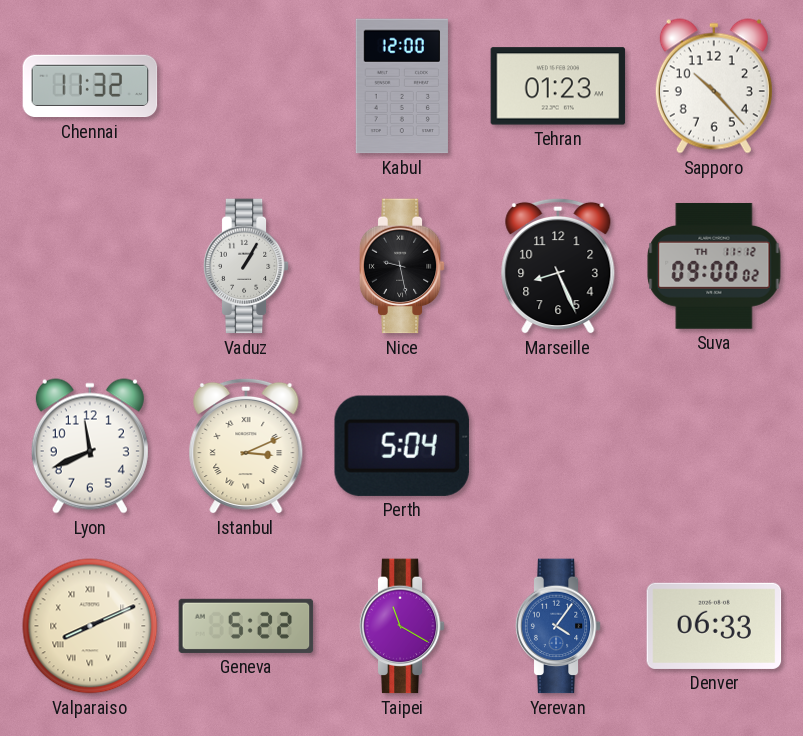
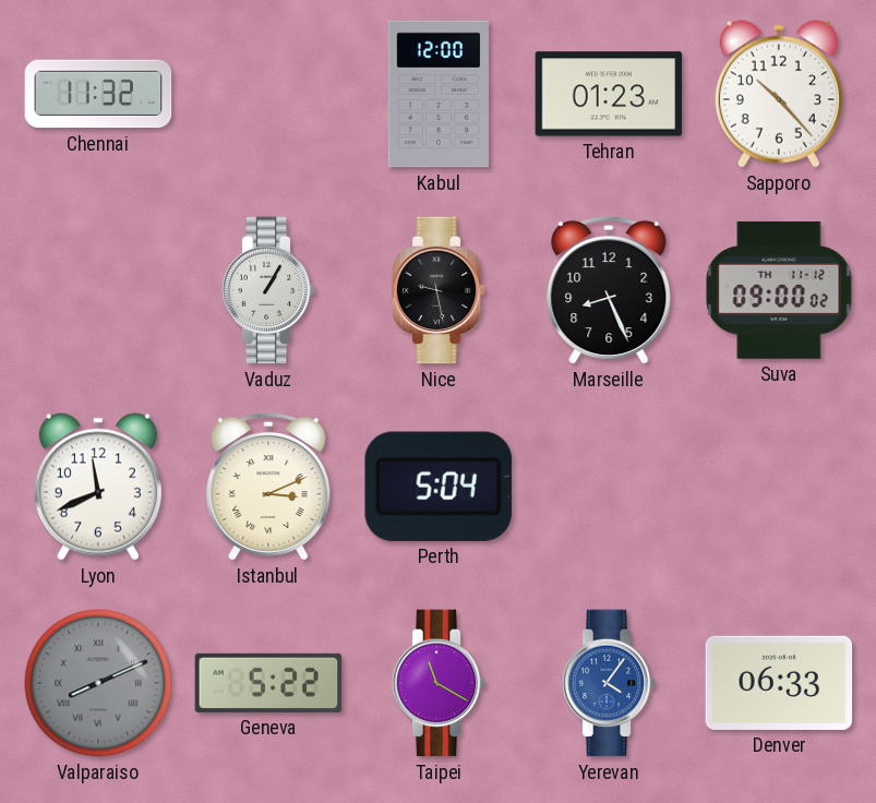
Valparaiso dial: cream -> grey
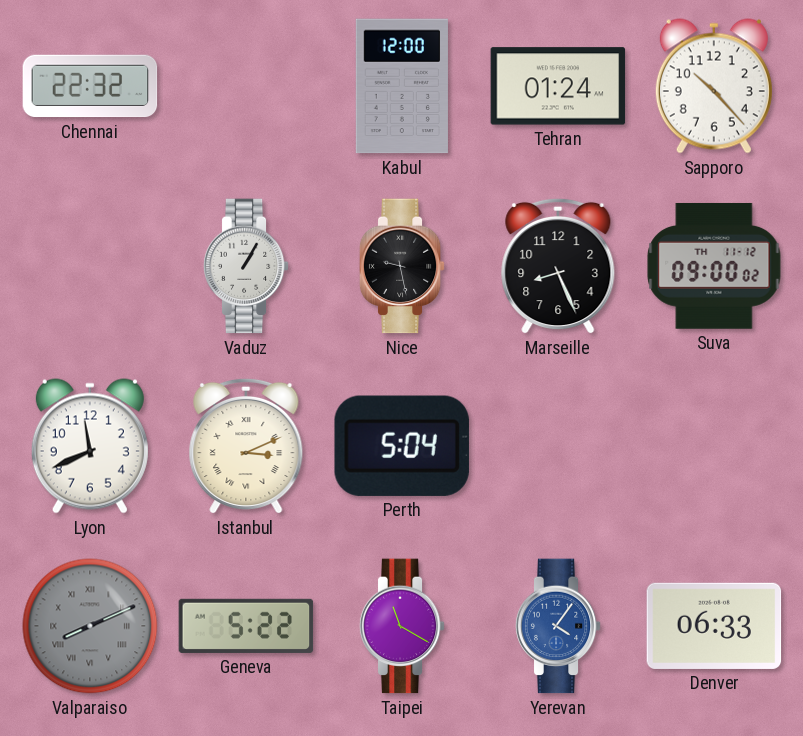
Chennai: 11:32 -> 22:32
Tehran: 01:23 -> 01:24
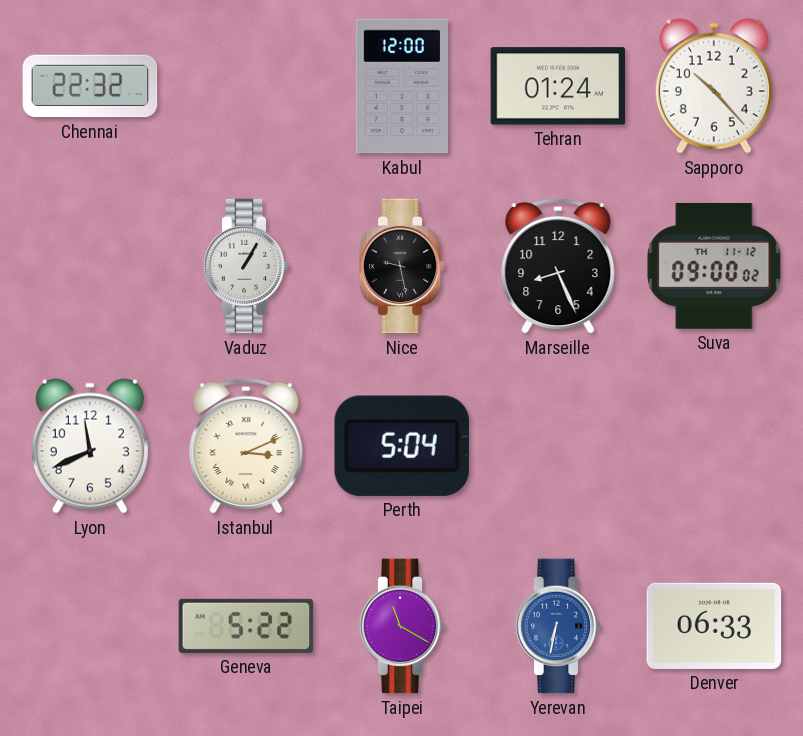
Valparaiso: 8:11 -> none
Yerevan: 4:06 -> 6:32
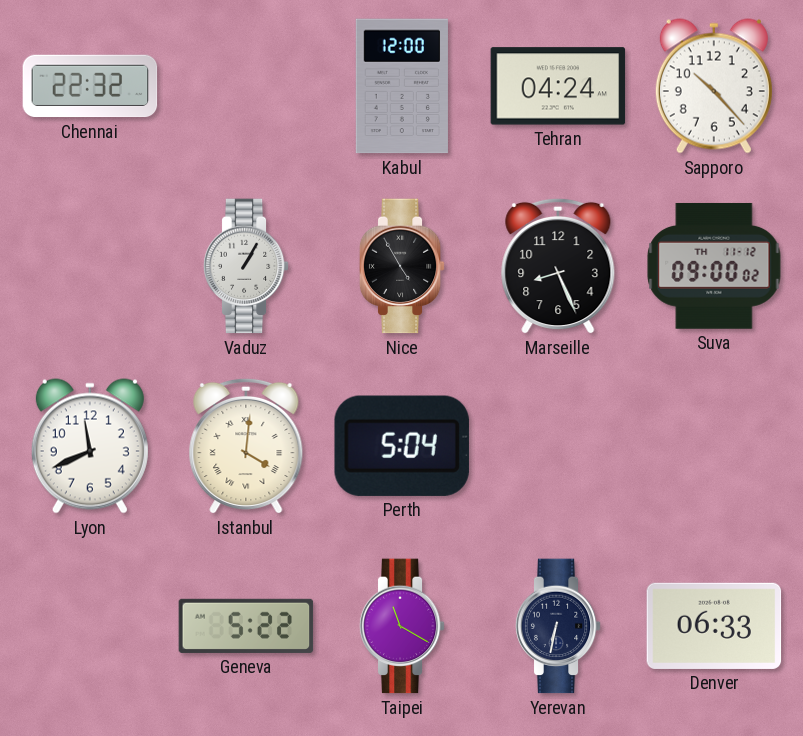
Tehran: 01:24 -> 04:24
Nice: 9:28 -> 4:55
Istanbul: 3:11 -> 4:01
Yerevan dial: blue -> navy
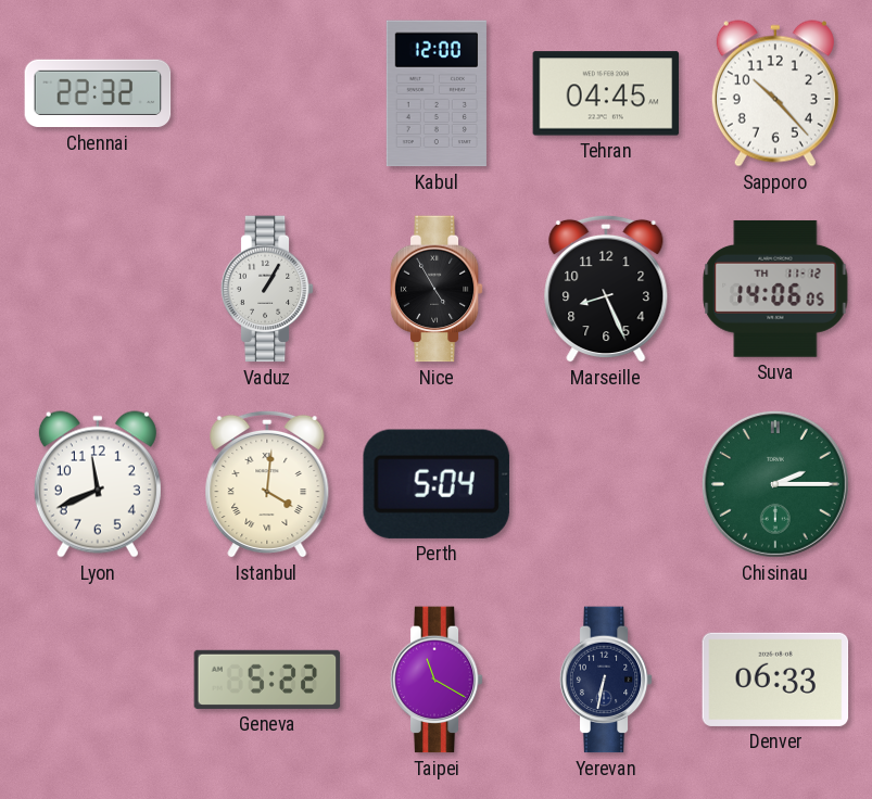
Tehran: 04:24 -> 04:45
Suva: 09:00 -> 14:06
Chisinau: none -> 2:15
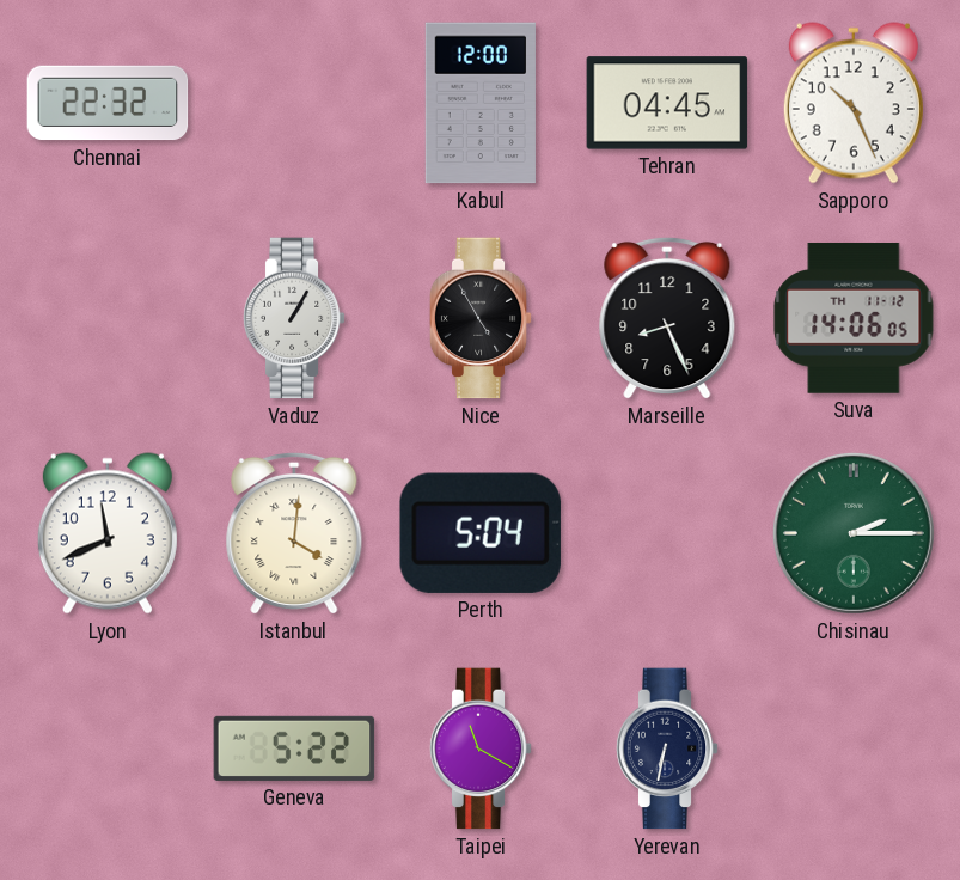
Sapporo: 10:23 -> 10:26
Denver: 06:33 -> none
